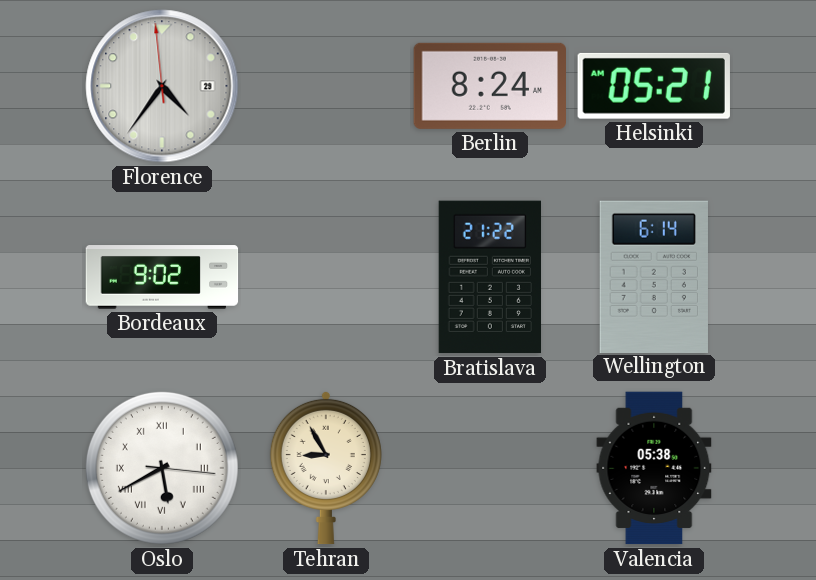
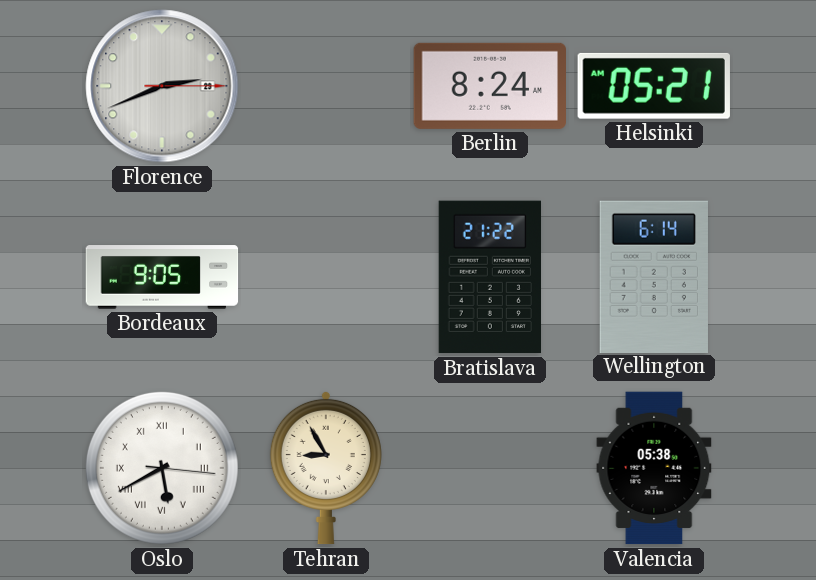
Florence: 4:35 -> 2:41
Bordeaux: 9:02 -> 9:05
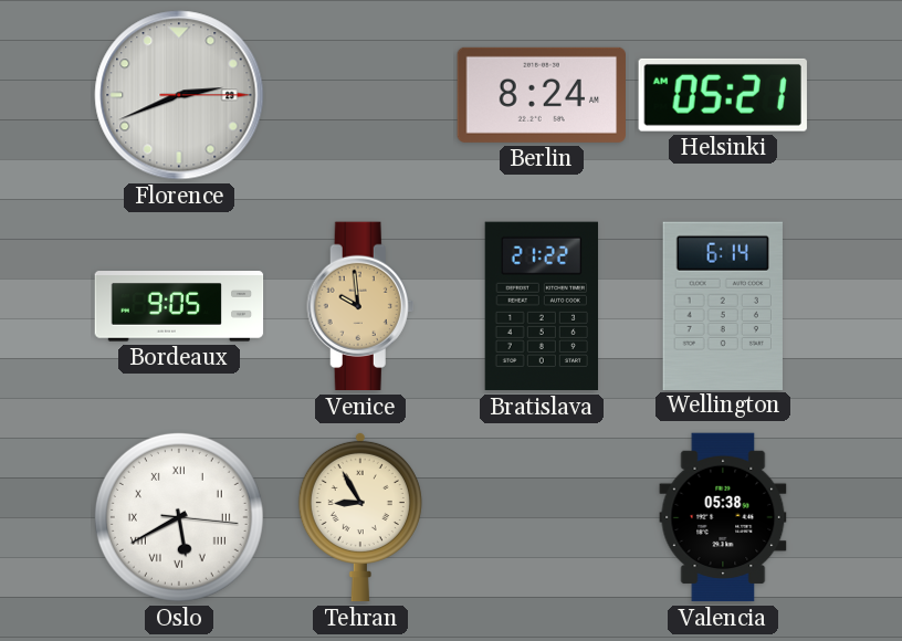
Venice: none -> 9:59
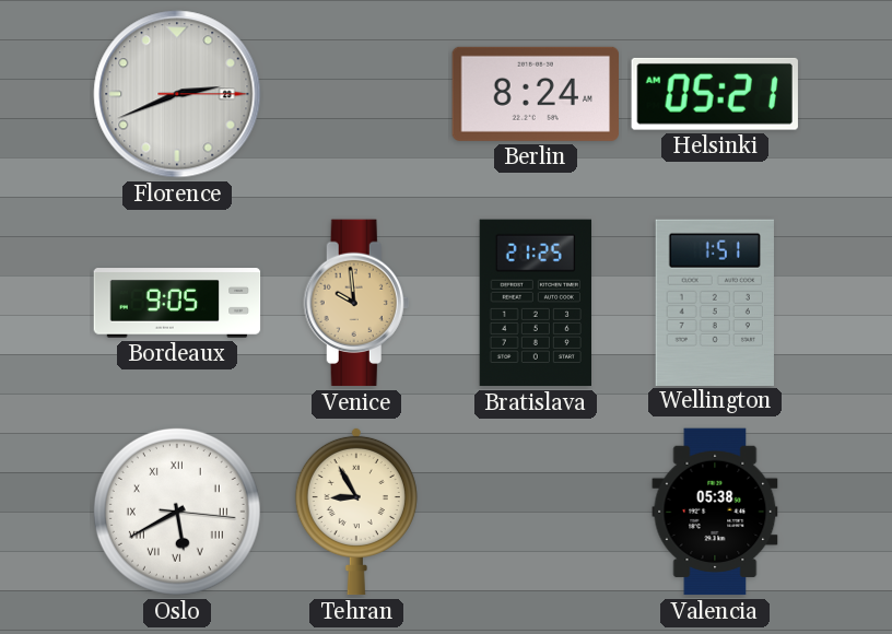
Bratislava: 21:22 -> 21:25
Wellington: 6:14 -> 1:51
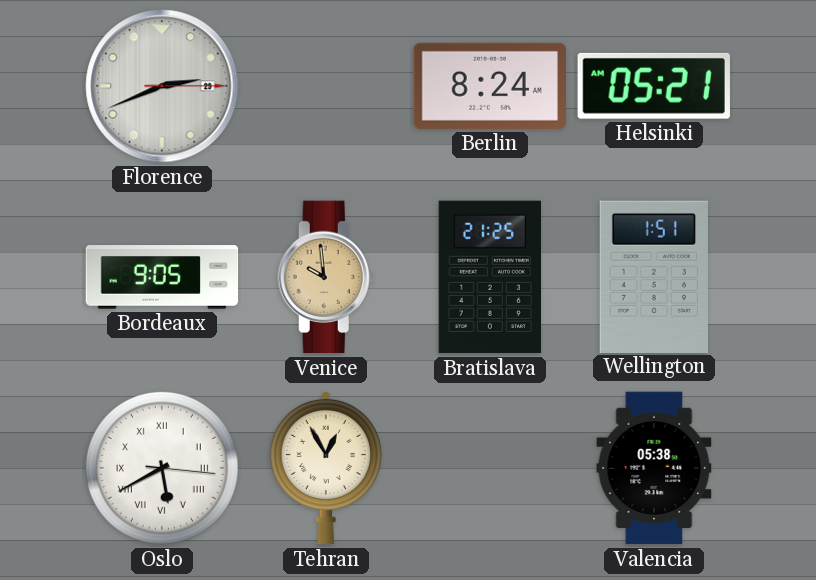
Tehran: 8:55 -> 12:55
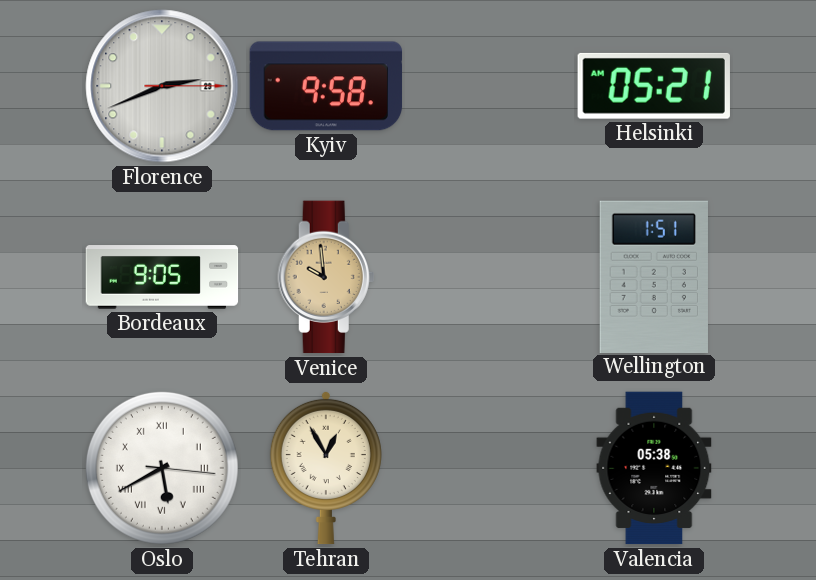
Kyiv: none -> 9:58
Berlin: 8:24 -> none
Bratislava: 21:25 -> none
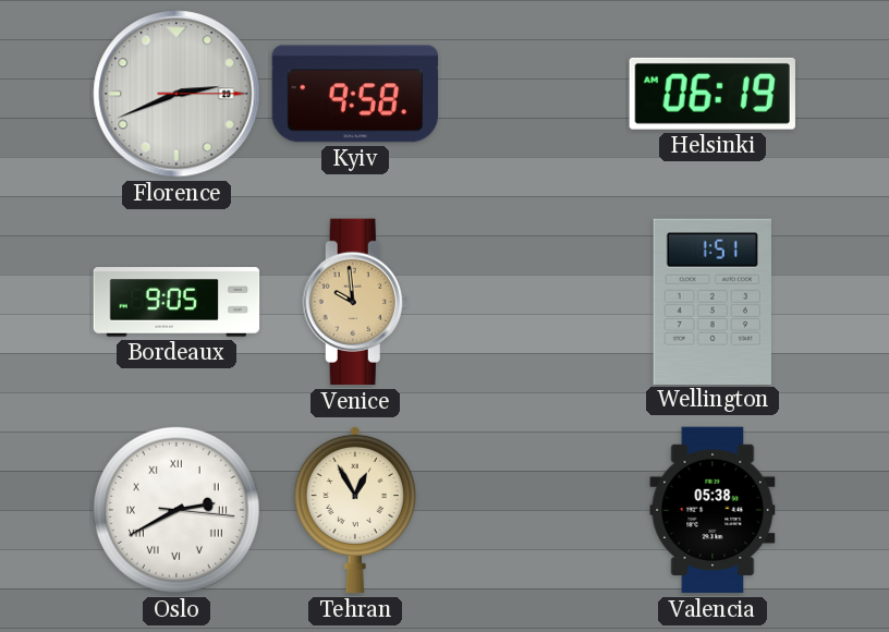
Helsinki: 05:21 -> 06:19
Oslo: 5:40 -> 2:40
